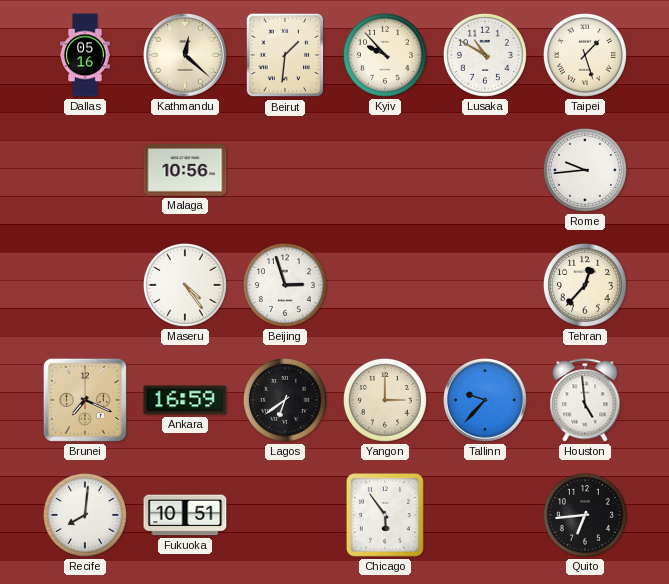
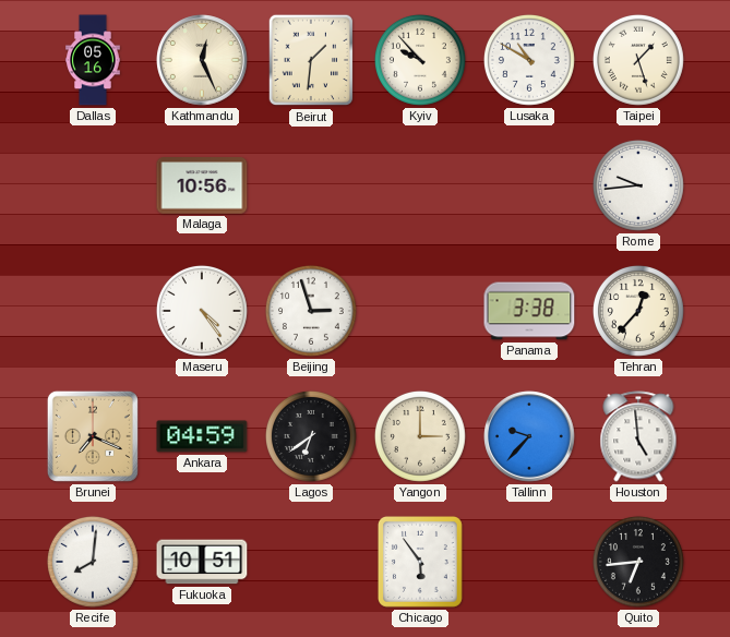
Kathmandu: 12:22 -> 12:26
Panama: none -> 3:38
Ankara: 16:59 -> 04:59
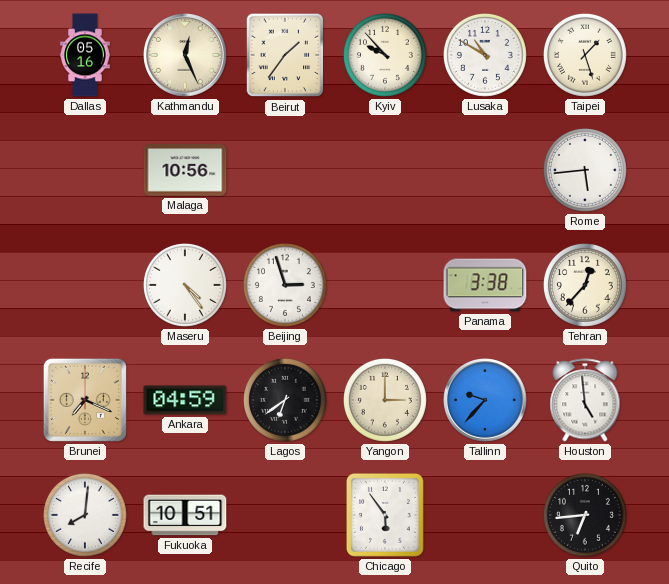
Beirut: 1:31 -> 1:36
Rome: 9:44 -> 5:44
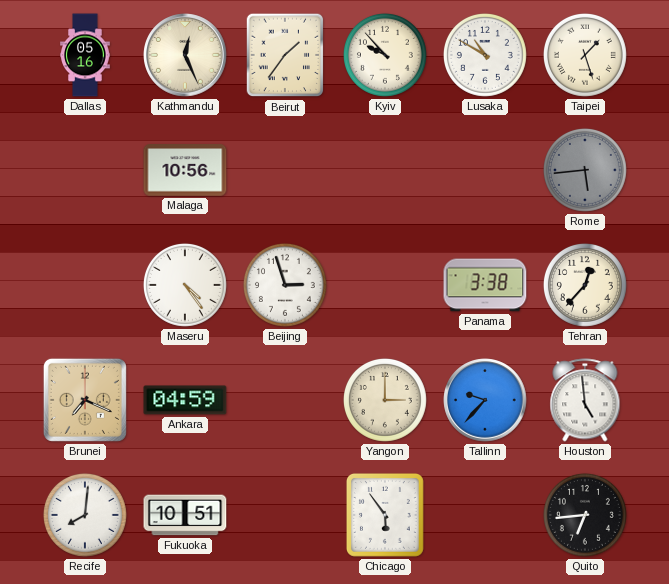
Rome dial: white -> grey
Lagos: 6:39 -> none
